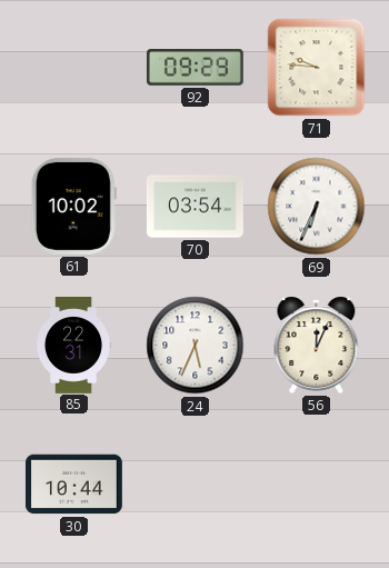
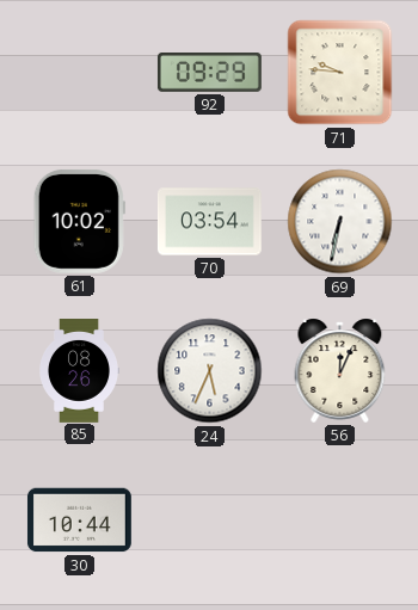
69: 6:34 -> 6:32
85: 22:31 -> 08:26
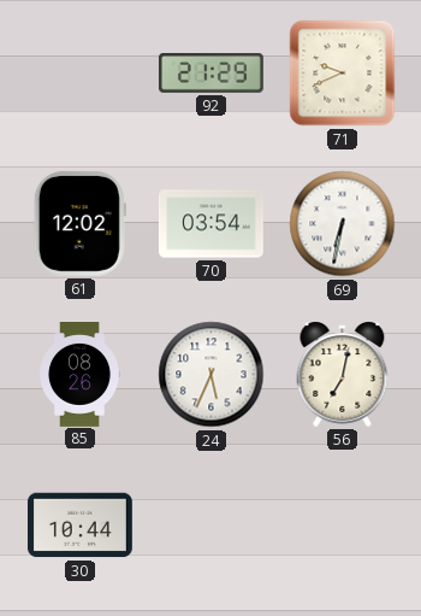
92: 09:29 -> 21:29
71: 9:46 -> 9:41
61: 10:02 -> 12:02
56: 12:04 -> 7:02
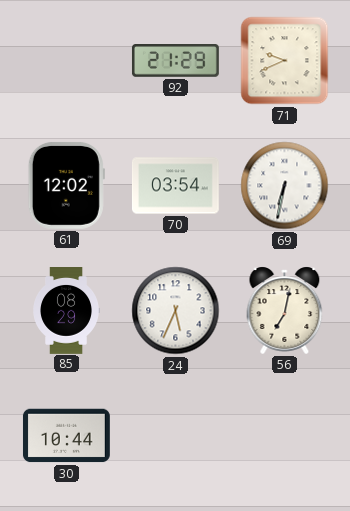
85: 08:26 -> 08:29
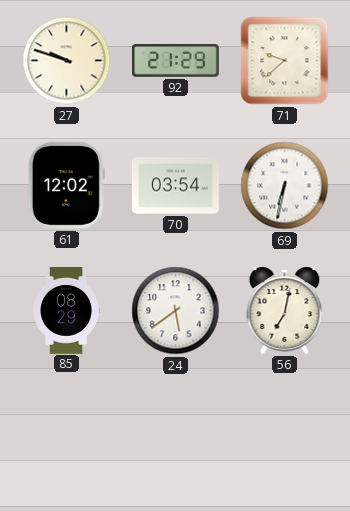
27: none -> 9:48
71: 9:41 -> 9:38
24: 5:34 -> 5:39
30: 10:44 -> none
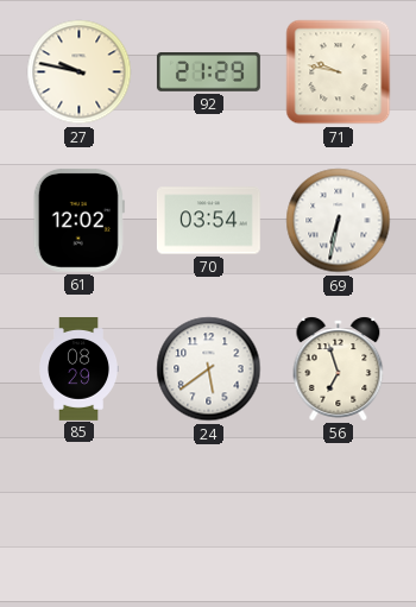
27: 9:48 -> 9:47
71: 9:38 -> 9:47
56: 7:02 -> 6:57
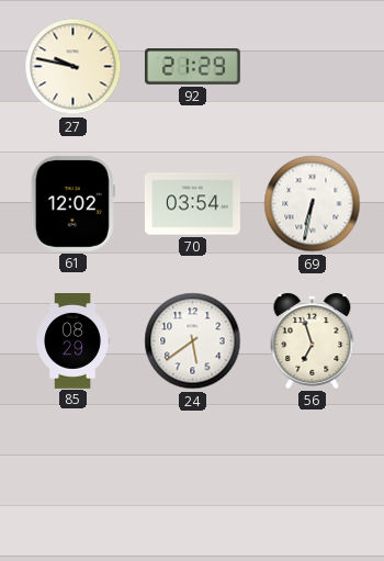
71: 9:47 -> none
